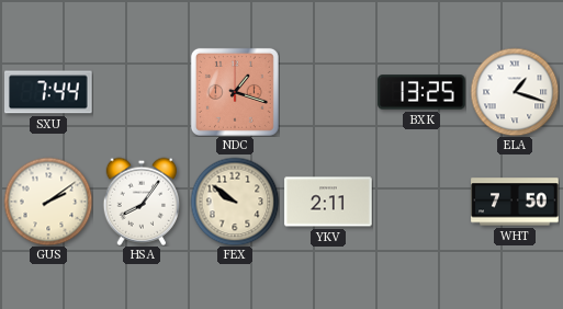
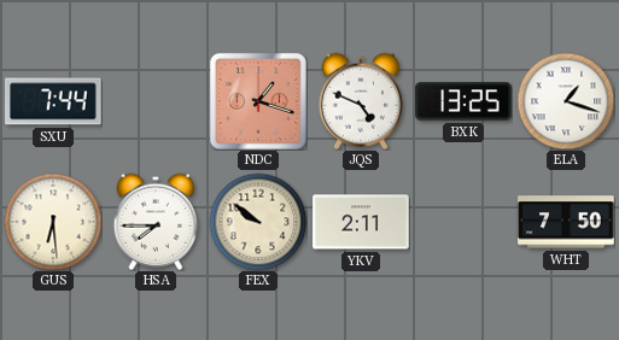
JQS: none -> 4:49
GUS: 2:09 -> 6:29
HSA: 8:06 -> 7:45
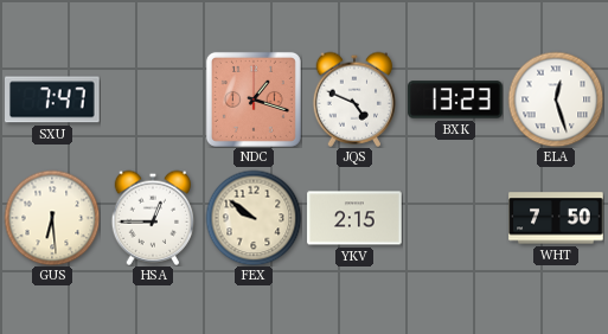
SXU: 7:44 -> 7:47
BXK: 13:25 -> 13:23
ELA: 1:18 -> 12:27
HSA: 7:45 -> 12:45
YKV: 2:11 -> 2:15
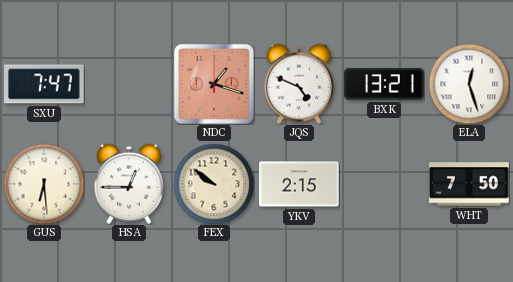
BXK: 13:23 -> 13:21
